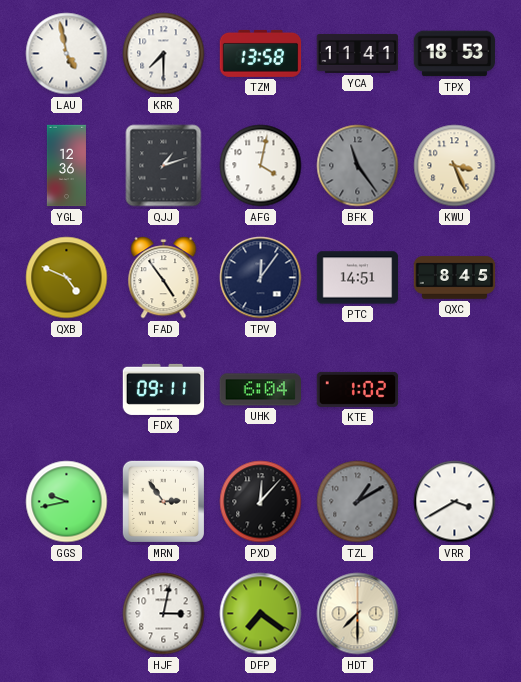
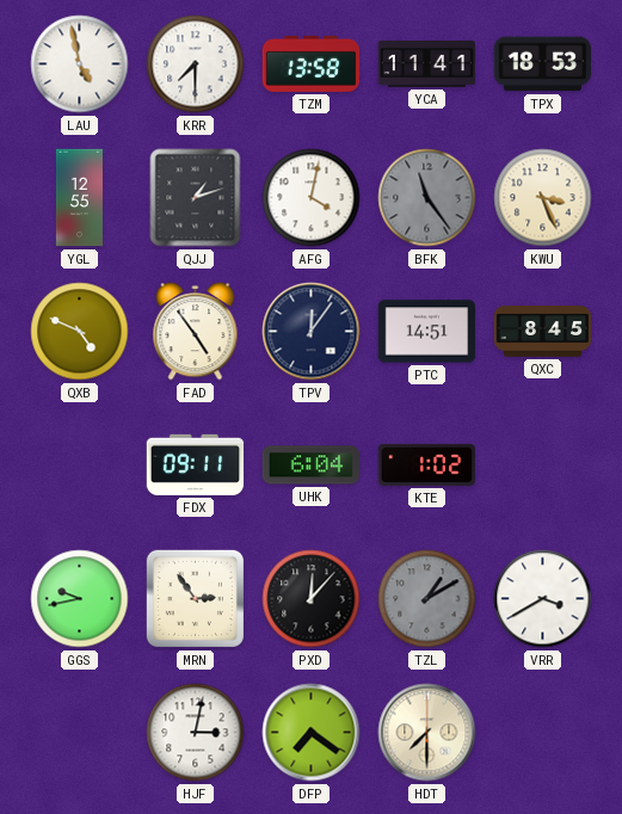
YGL: 12:36 -> 12:55
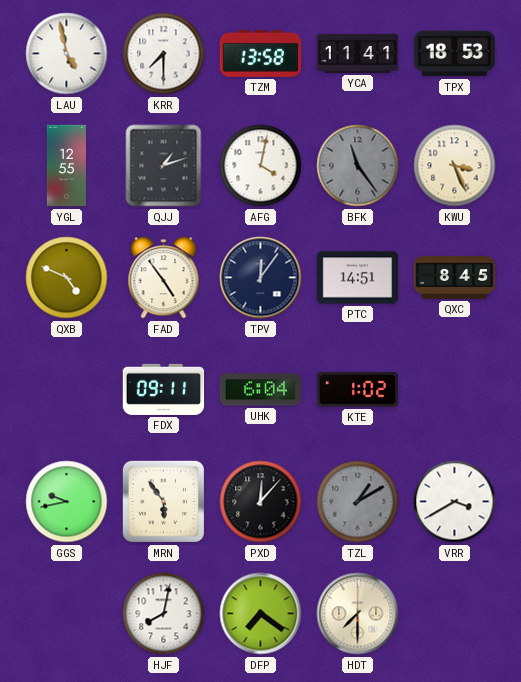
MRN: 2:54 -> 5:54
HJF: 3:02 -> 8:02
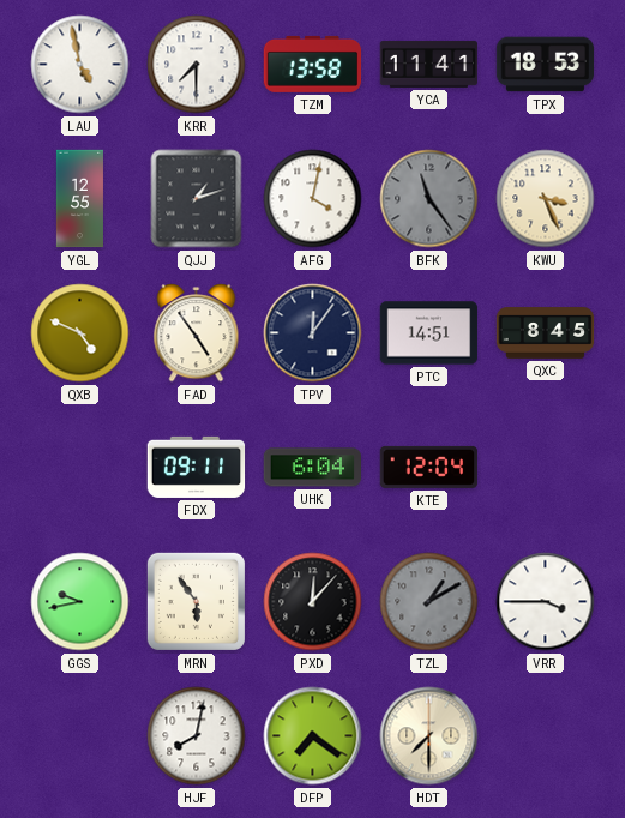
KTE: 1:02 -> 12:04
VRR: 3:40 -> 3:45
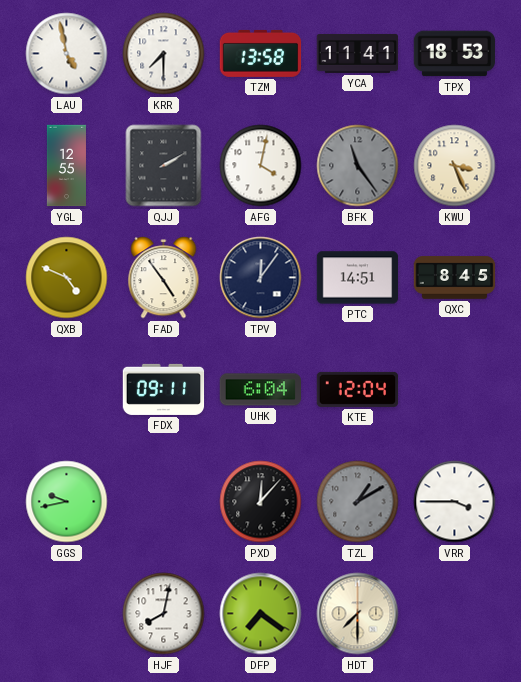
QJJ: 1:12 -> 2:10
MRN: 5:54 -> none
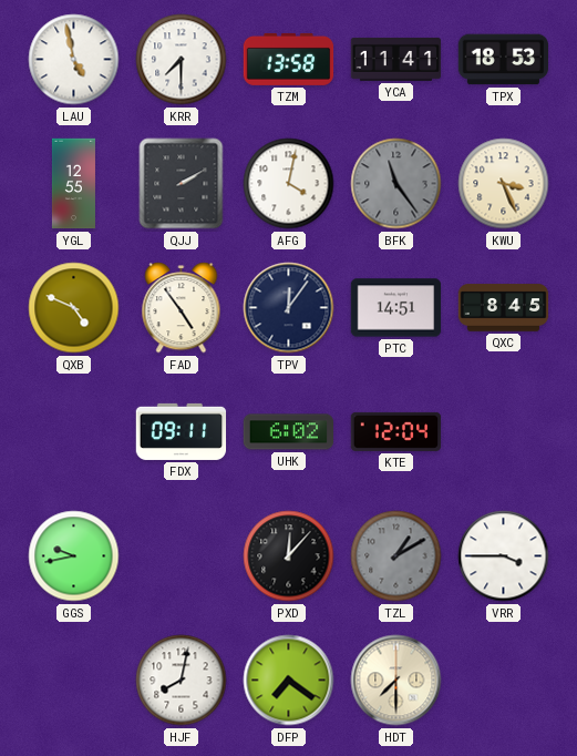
UHK: 6:04 -> 6:02
